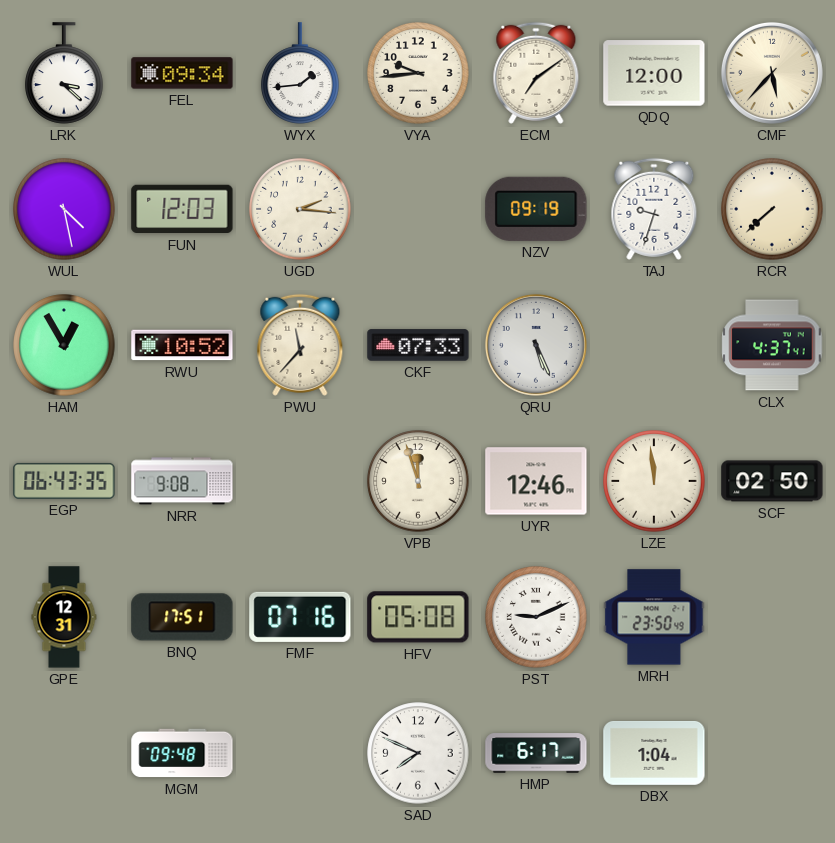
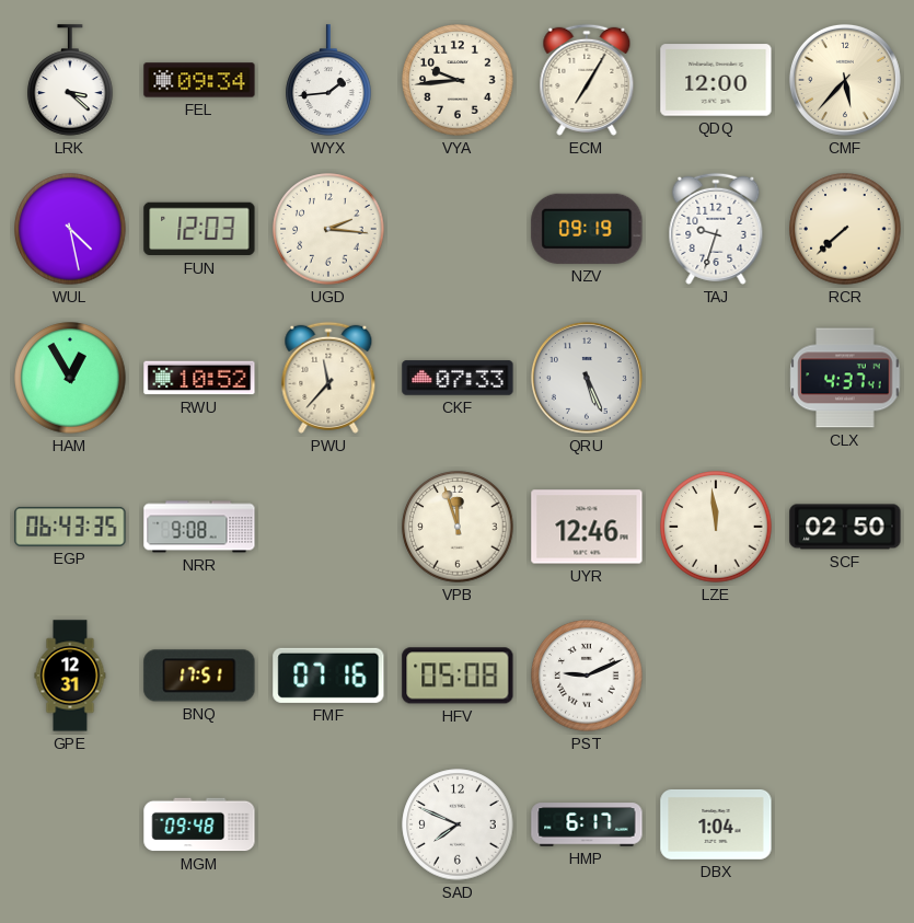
ECM: 7:09 -> 7:05
MRH: 23:50 -> none
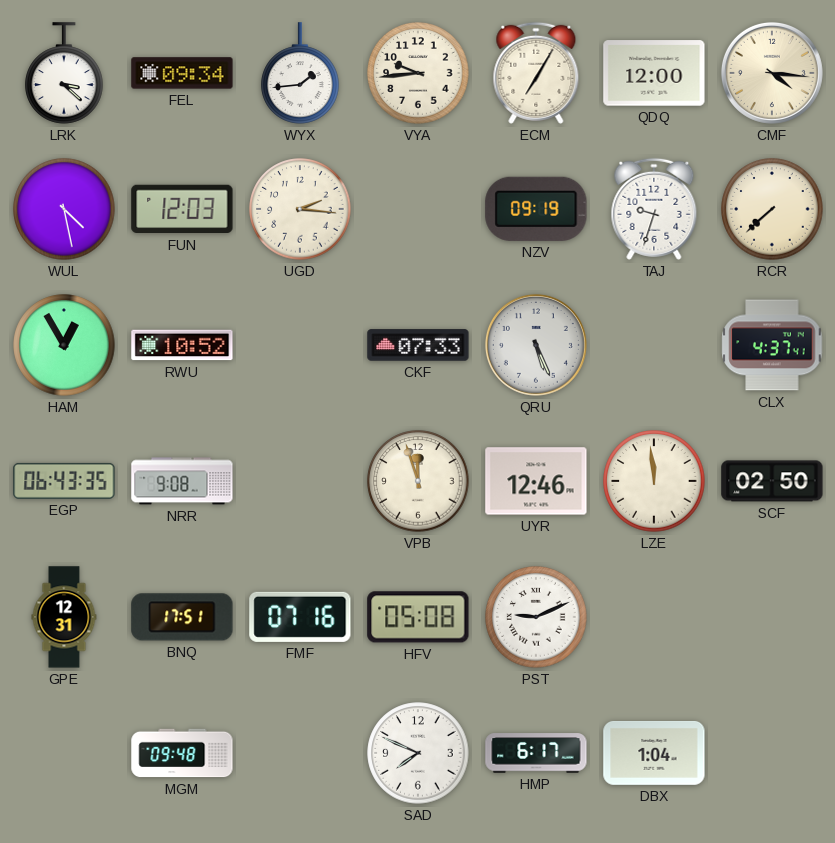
CMF: 5:37 -> 4:16
PWU: 11:37 -> none
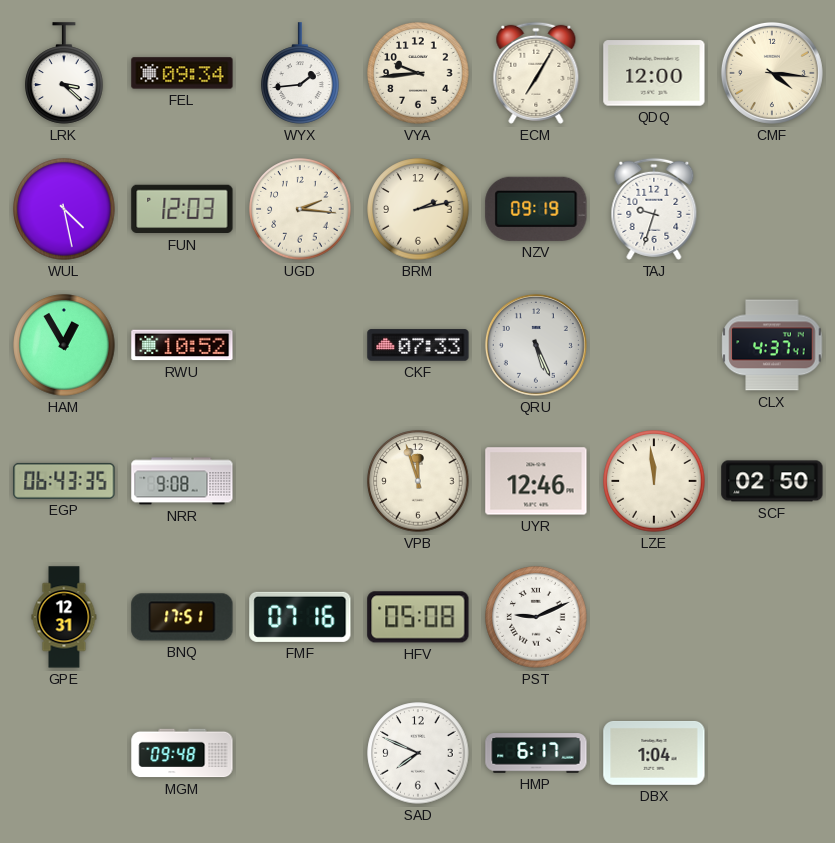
BRM: none -> 2:13
RCR: 7:38 -> none
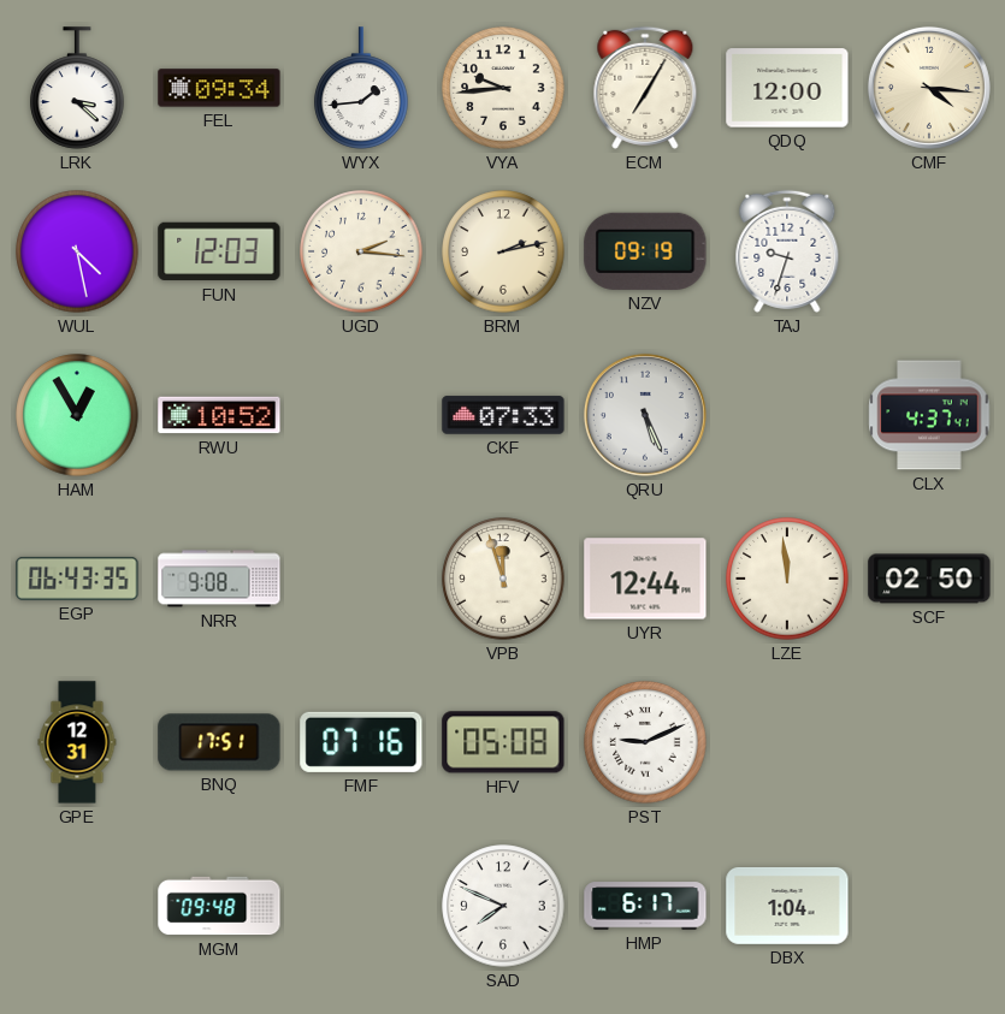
UYR: 12:46 -> 12:44
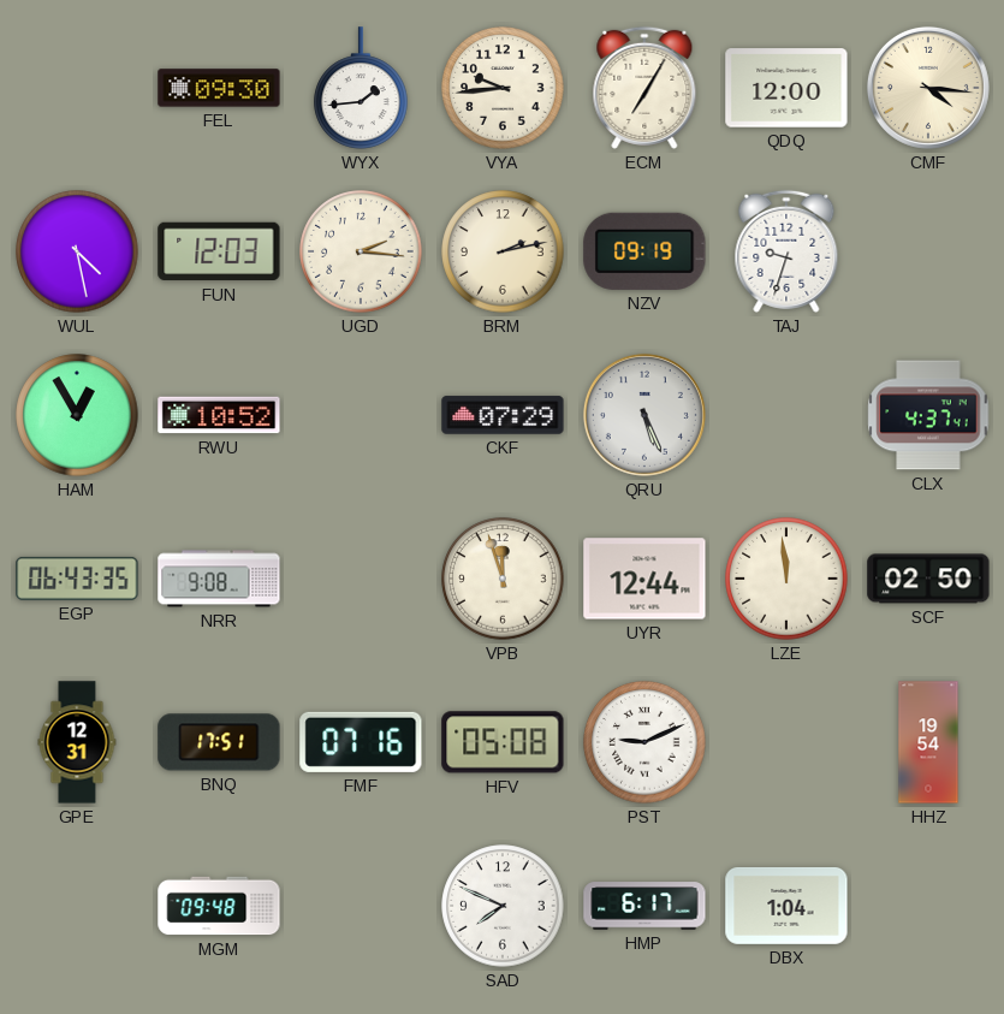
LRK: 3:22 -> none
FEL: 09:34 -> 09:30
CKF: 07:33 -> 07:29
HHZ: none -> 19:54
